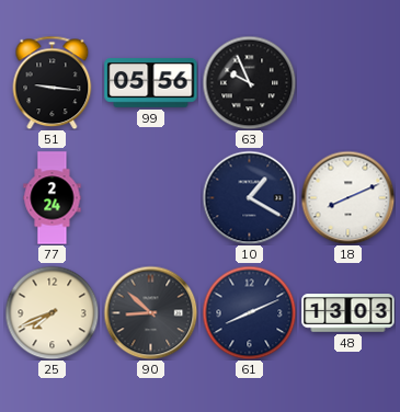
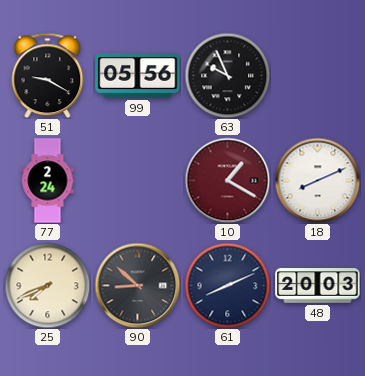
51: 9:16 -> 9:20
10 dial: navy -> burgundy
48: 13:03 -> 20:03
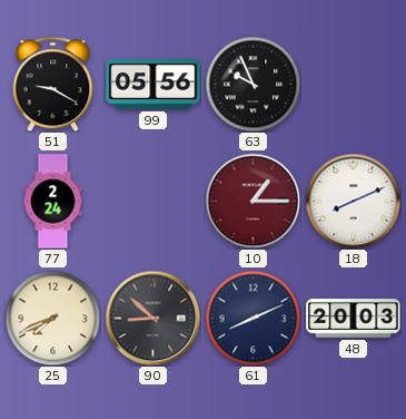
10: 1:20 -> 1:15
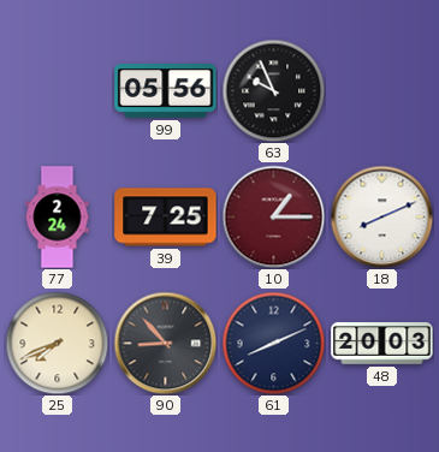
51: 9:20 -> none
39: none -> 7:25
90: 8:52 -> 8:53
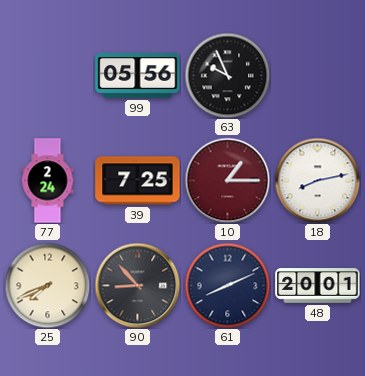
18: 8:11 -> 8:13
48: 20:03 -> 20:01
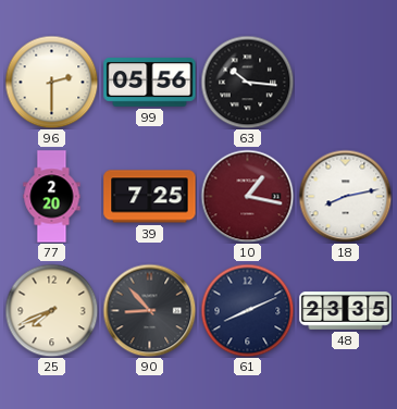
96: none -> 2:30
63: 9:56 -> 10:16
77: 2:24 -> 2:20
10: 1:15 -> 1:17
48: 20:01 -> 23:35
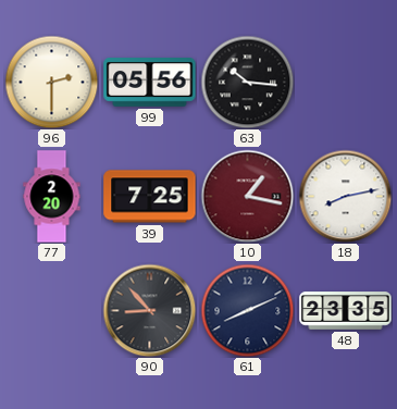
25: 7:41 -> none
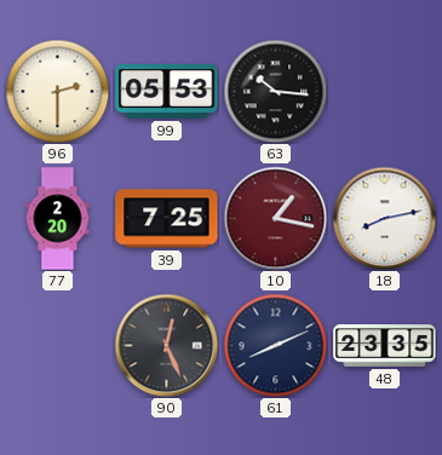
99: 05:56 -> 05:53
90: 8:53 -> 12:26
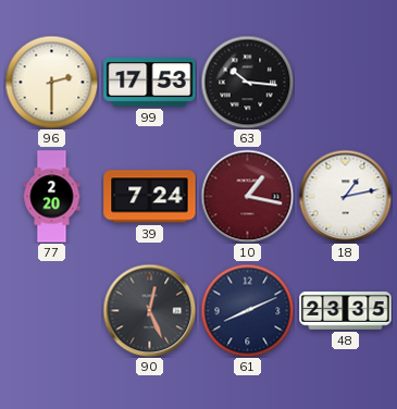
99: 05:53 -> 17:53
39: 7:25 -> 7:24
18: 8:13 -> 1:13
